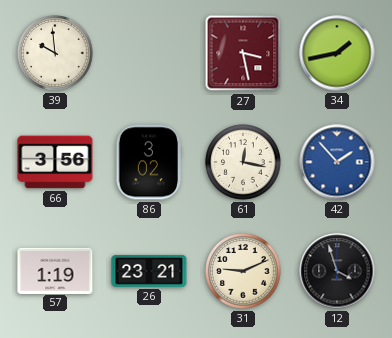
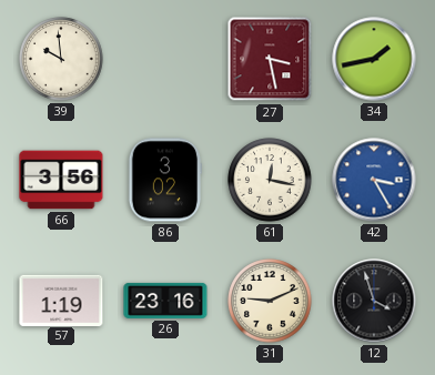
42: 1:53 -> 3:25
26: 23:21 -> 23:16
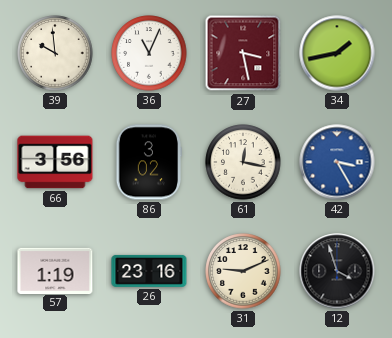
36: none -> 11:04
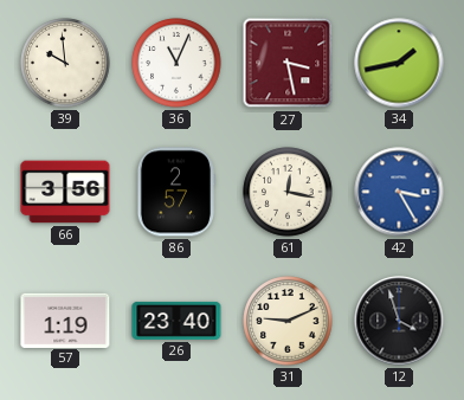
86: 3:02 -> 2:57
26: 23:16 -> 23:40
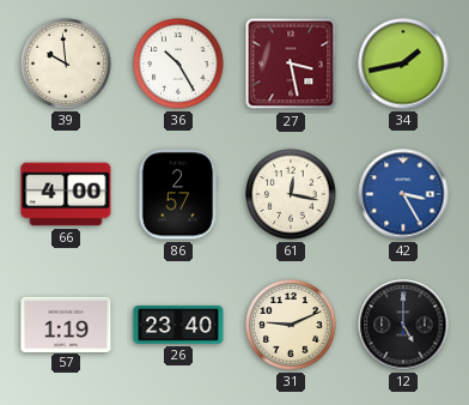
36: 11:04 -> 10:25
66: 3:56 -> 4:00
12: 3:57 -> 5:00
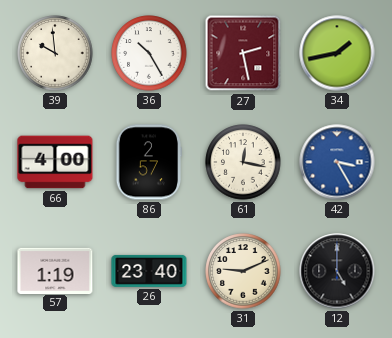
27: 3:28 -> 2:28
